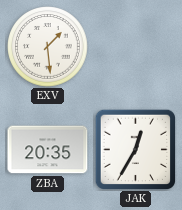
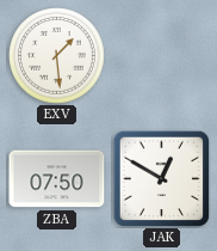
ZBA: 20:35 -> 07:50
JAK: 12:35 -> 12:50
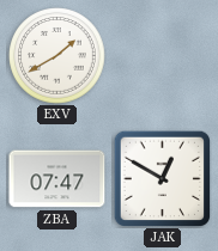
EXV: 1:29 -> 1:40
ZBA: 07:50 -> 07:47
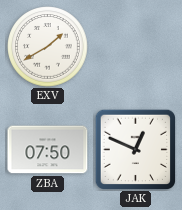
ZBA: 07:47 -> 07:50
JAK: 12:50 -> 12:49
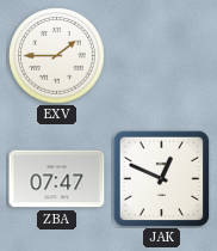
EXV: 1:40 -> 1:45
ZBA: 07:50 -> 07:47
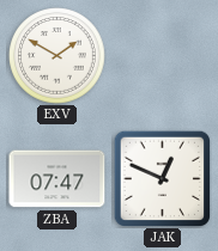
EXV: 1:45 -> 1:50
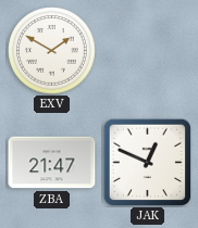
ZBA: 07:47 -> 21:47
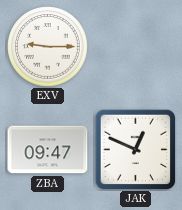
EXV: 1:50 -> 9:15
ZBA: 21:47 -> 09:47
